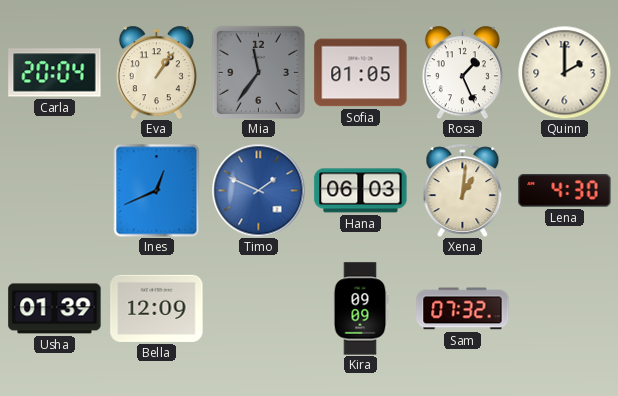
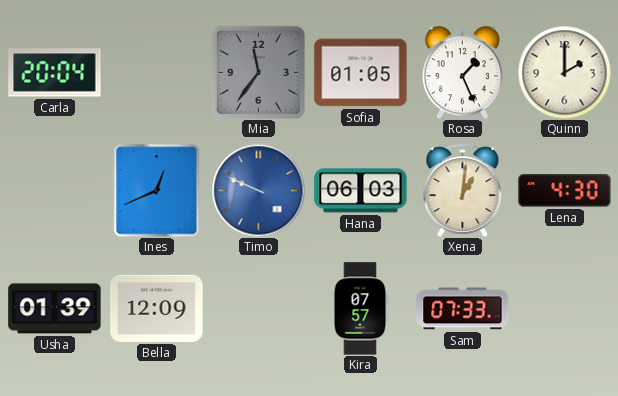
Eva: 1:06 -> none
Timo: 1:49 -> 9:49
Kira: 09:09 -> 07:57
Sam: 07:32 -> 07:33
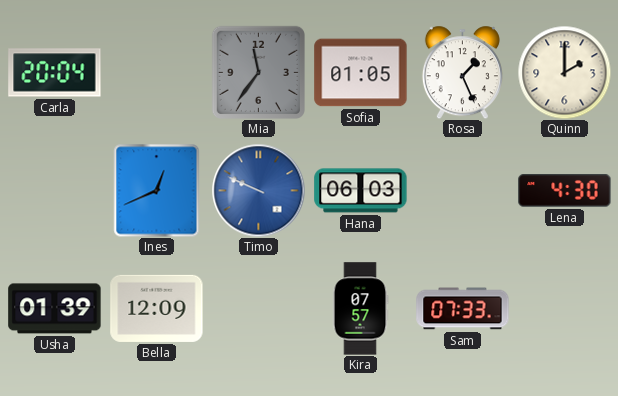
Xena: 1:01 -> none
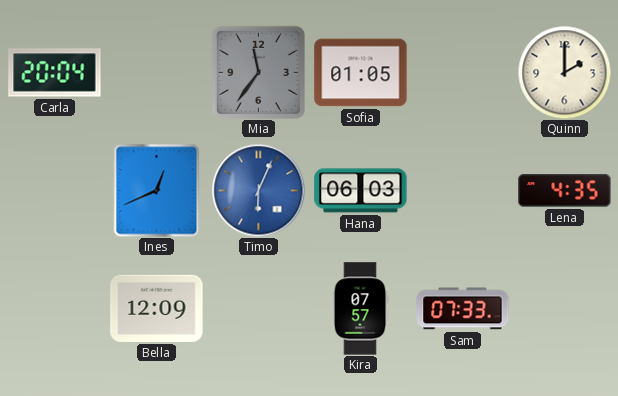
Rosa: 1:26 -> none
Timo: 9:49 -> 6:04
Lena: 4:30 -> 4:35
Usha: 01:39 -> none
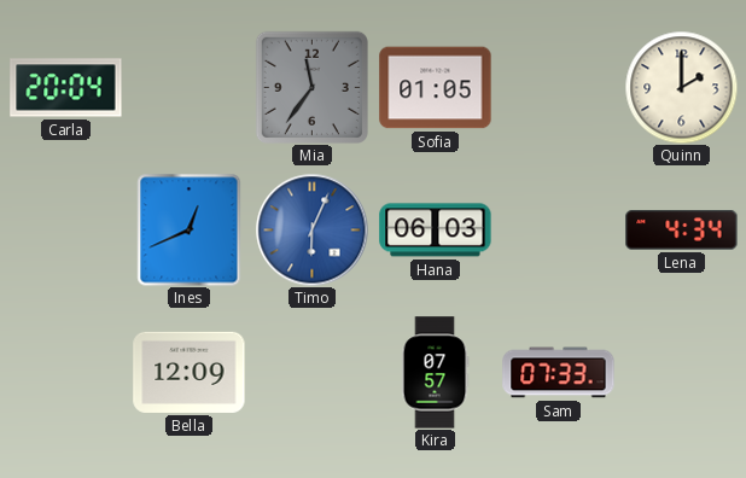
Lena: 4:35 -> 4:34
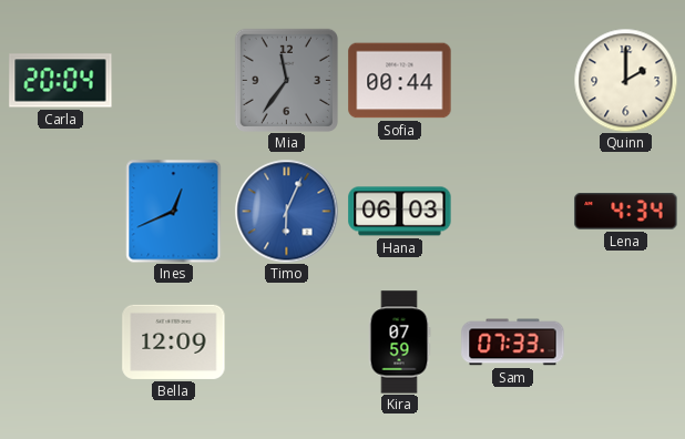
Sofia: 01:05 -> 00:44
Kira: 07:57 -> 07:59
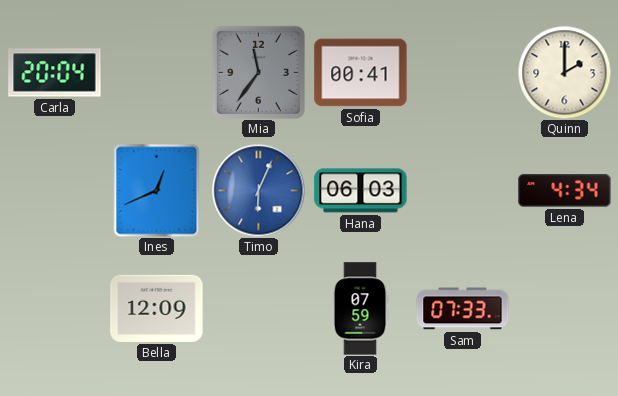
Sofia: 00:44 -> 00:41
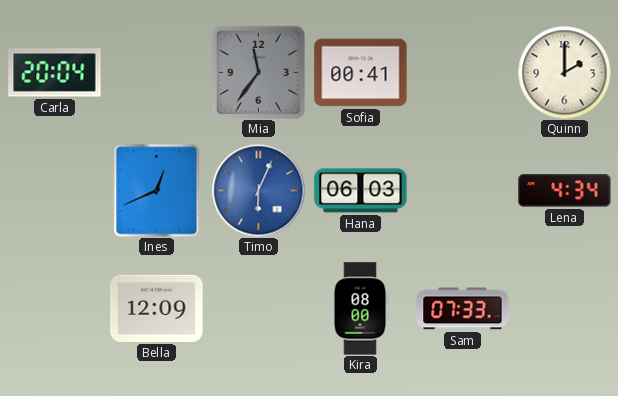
Kira: 07:59 -> 08:00
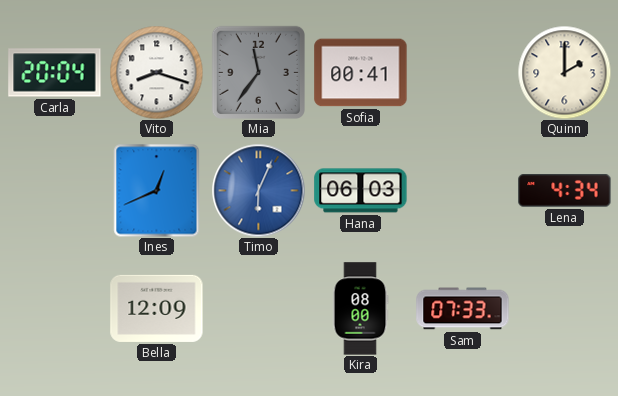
Vito: none -> 8:18
